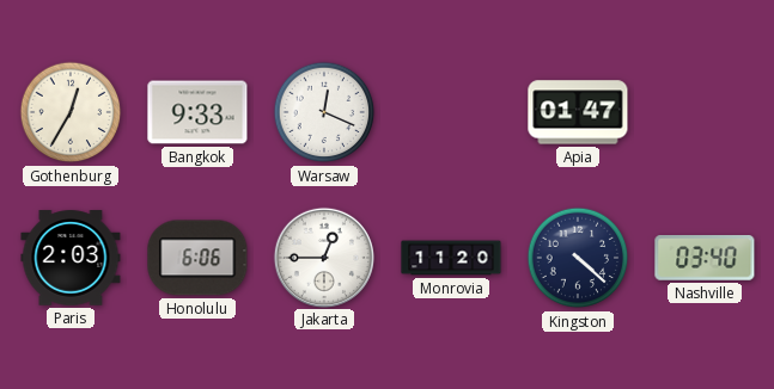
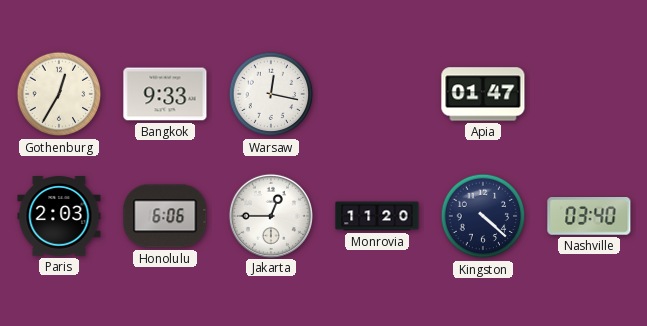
Warsaw: 12:19 -> 12:17
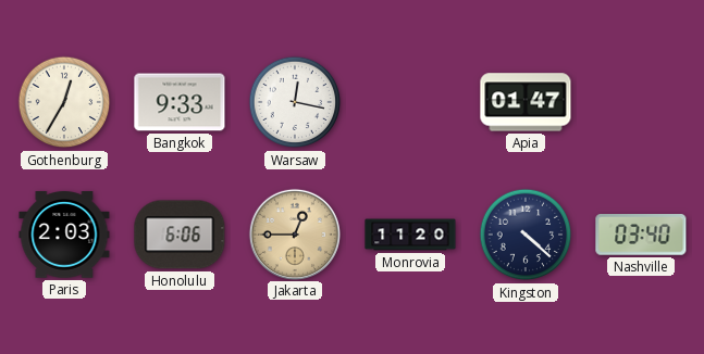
Jakarta dial: white -> champagne
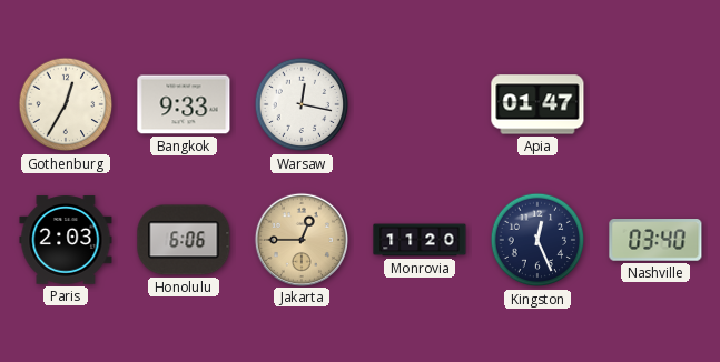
Kingston: 4:22 -> 12:26
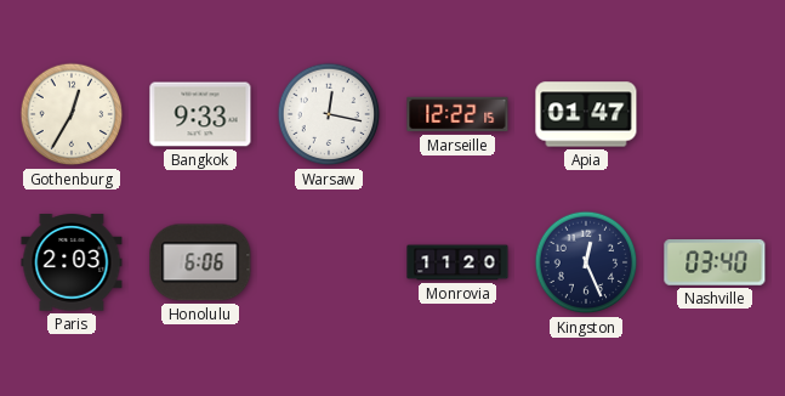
Marseille: none -> 12:22
Jakarta: 12:45 -> none
